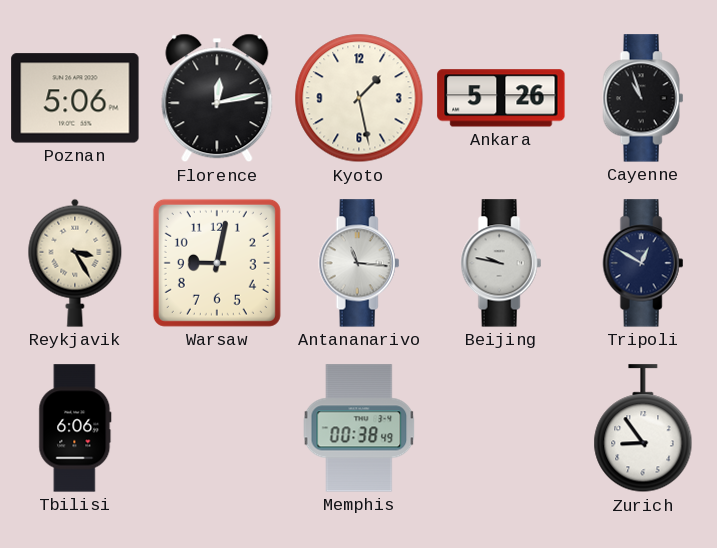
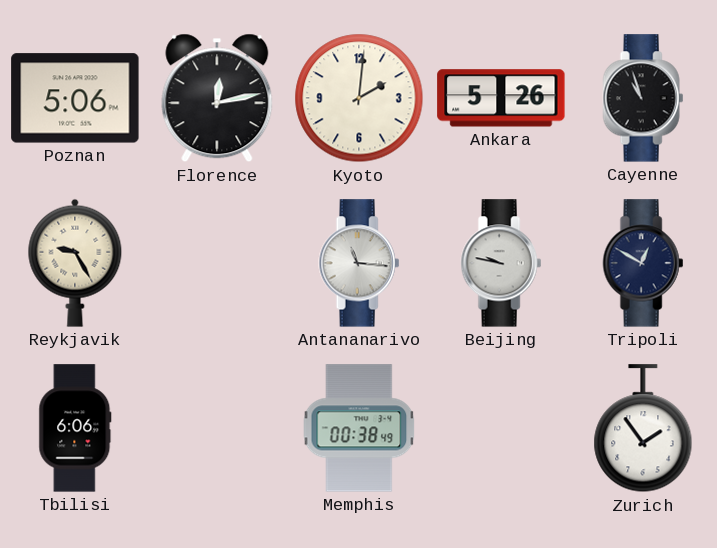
Kyoto: 1:28 -> 2:01
Reykjavik: 3:25 -> 9:25
Warsaw: 9:02 -> none
Zurich: 8:54 -> 1:54
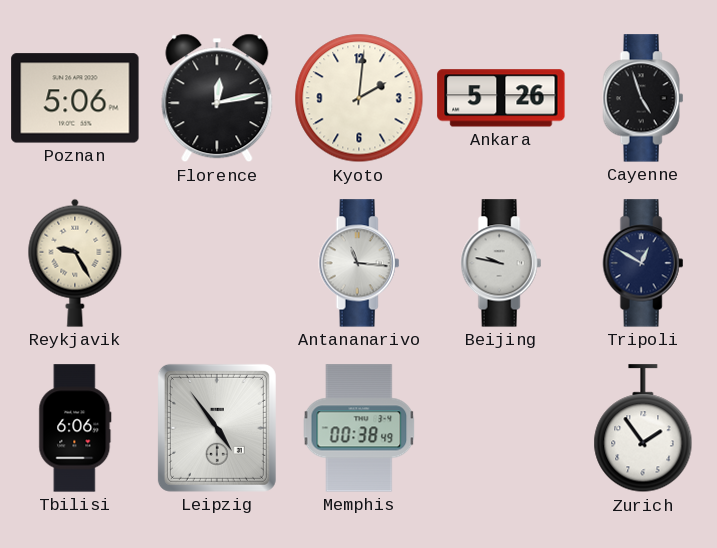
Cayenne: 10:57 -> 4:57
Leipzig: none -> 4:54
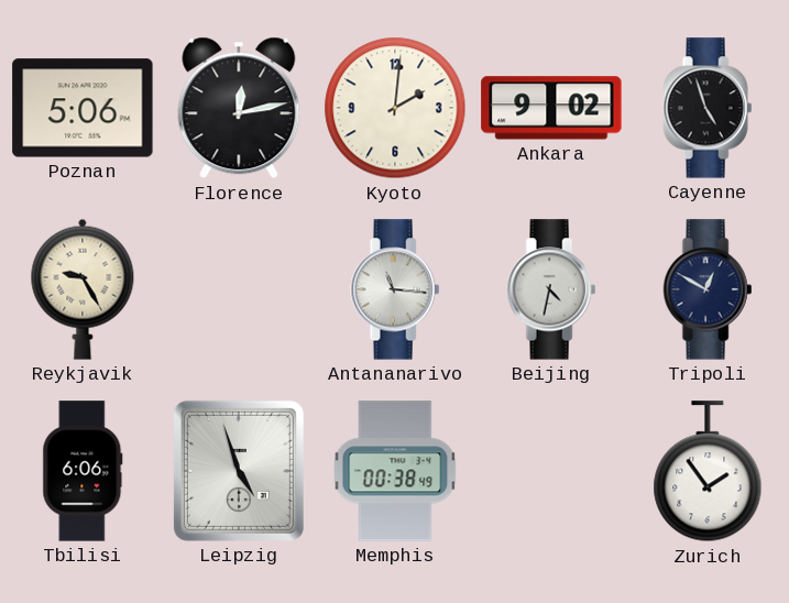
Ankara: 5:26 -> 9:02
Beijing: 9:47 -> 4:32
Leipzig: 4:54 -> 4:57
